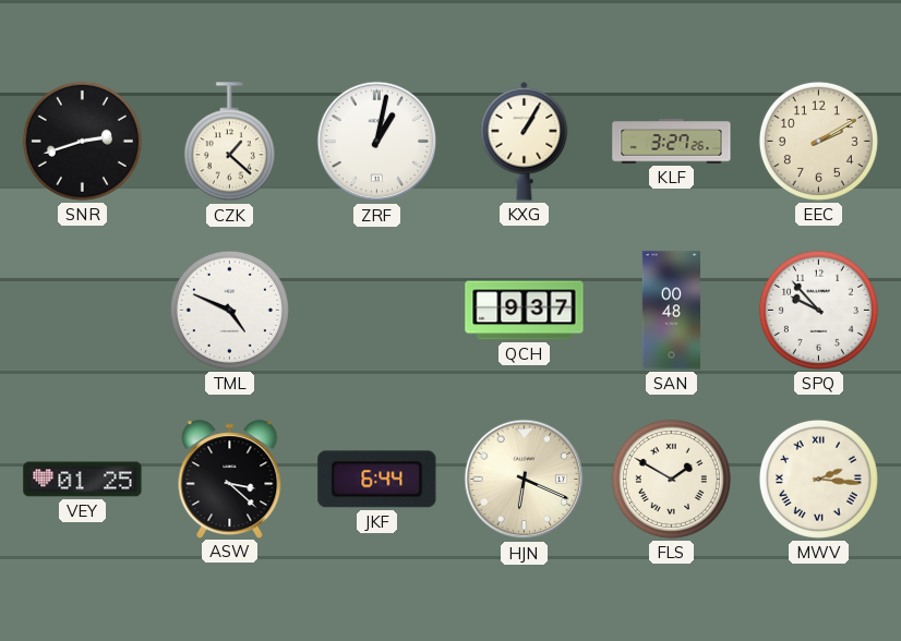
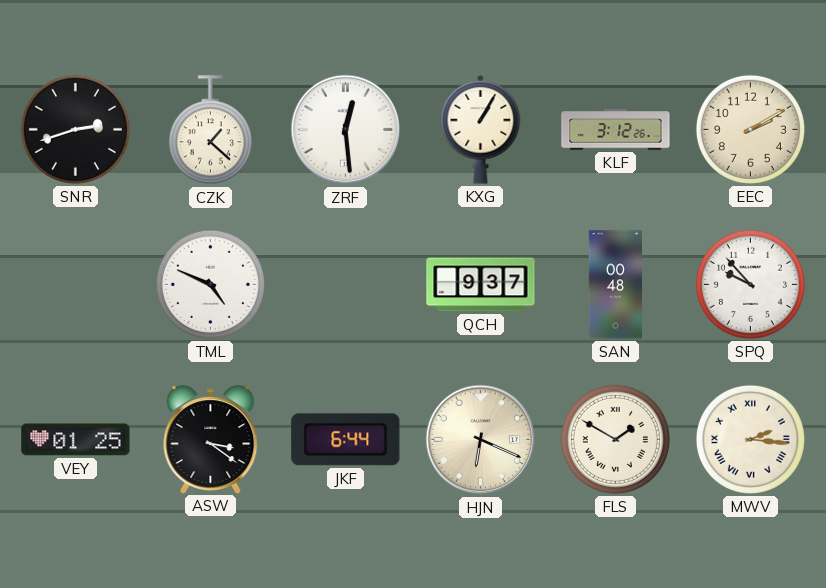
ZRF: 1:02 -> 12:29
KLF: 3:27 -> 3:12
ASW: 3:22 -> 3:21
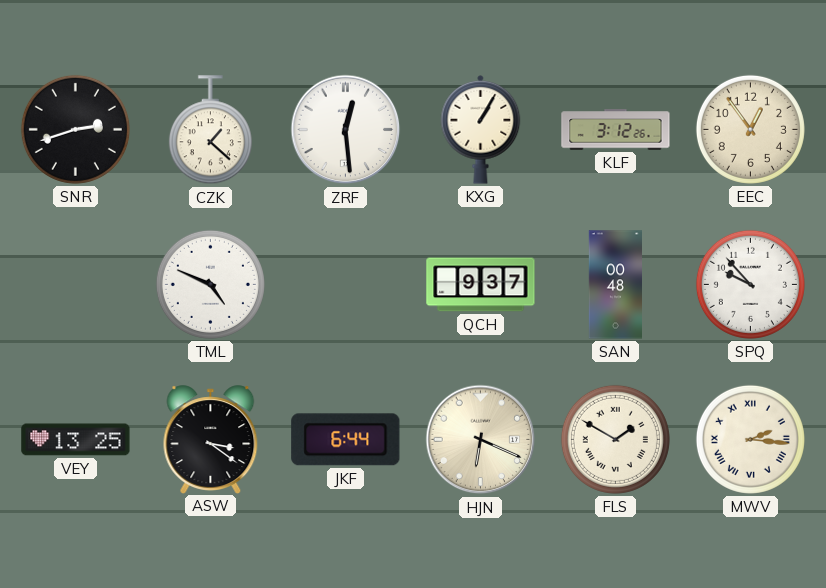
EEC: 2:10 -> 12:54
VEY: 01:25 -> 13:25
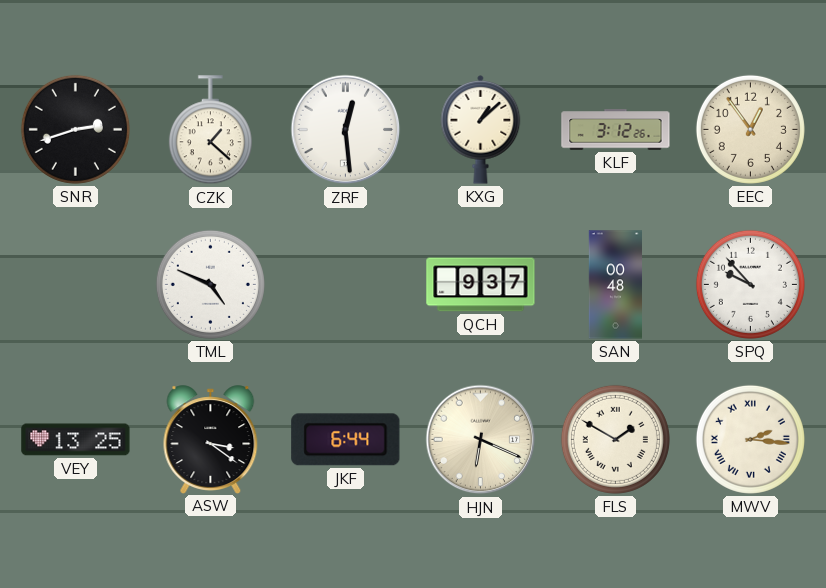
KXG: 1:05 -> 1:08
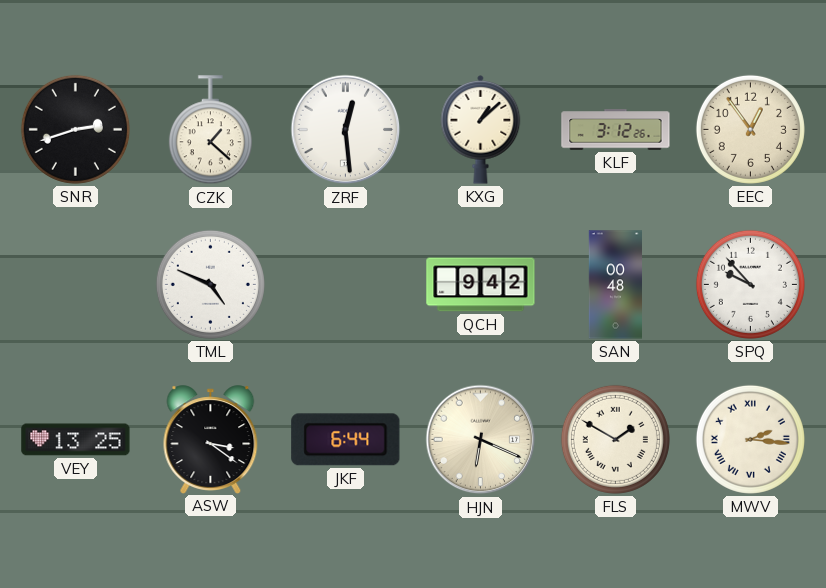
QCH: 9:37 -> 9:42
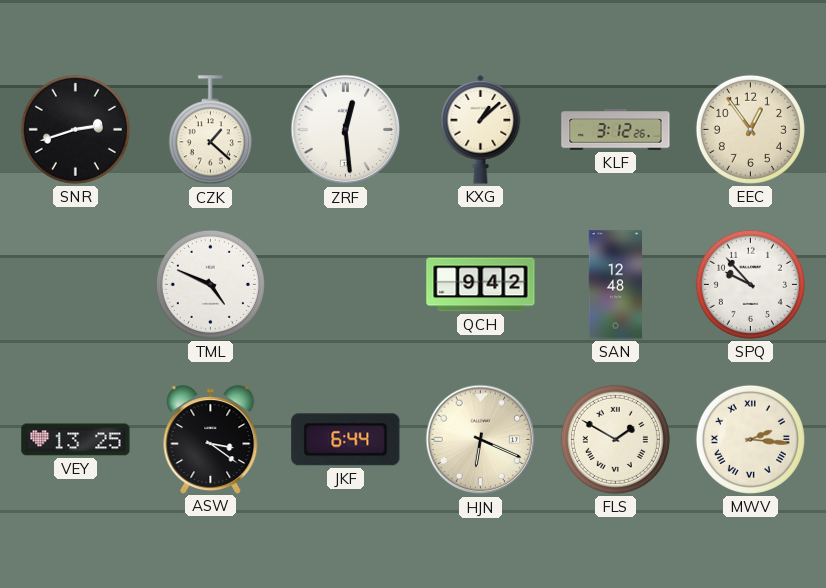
SAN: 00:48 -> 12:48
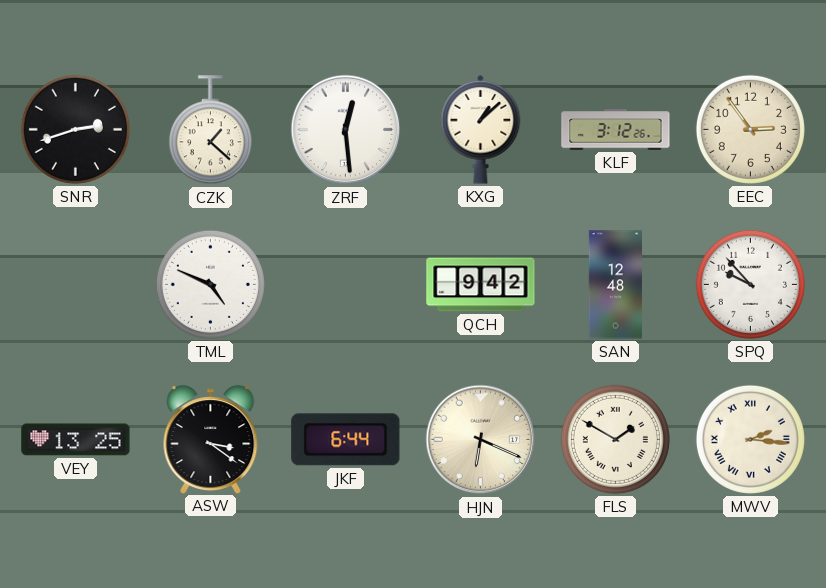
EEC: 12:54 -> 2:54
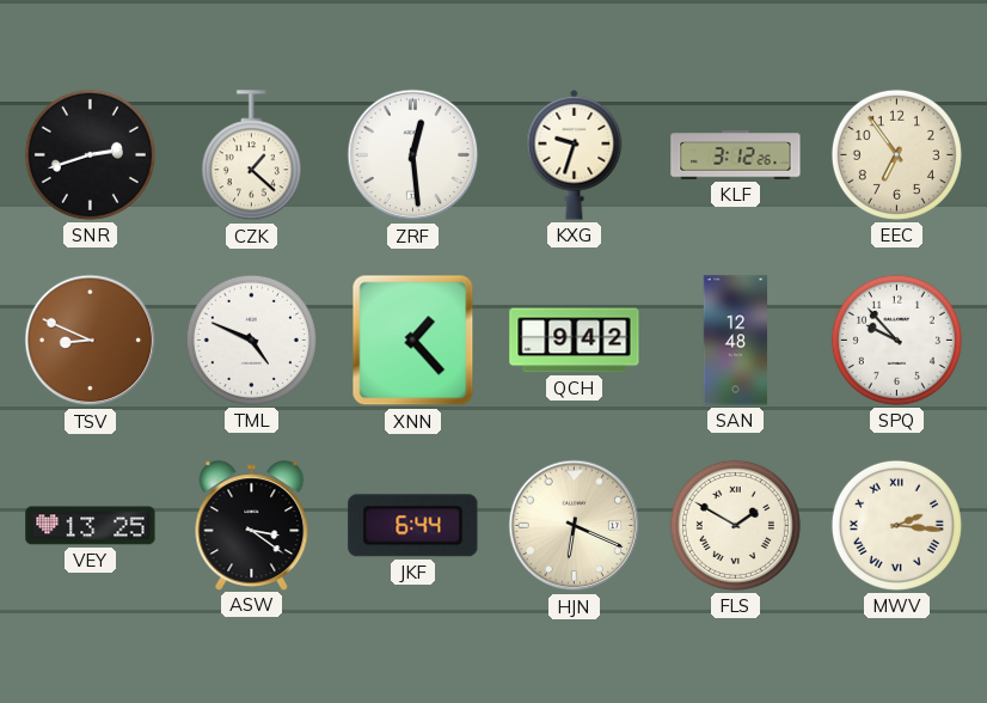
KXG: 1:08 -> 9:33
EEC: 2:54 -> 6:54
TSV: none -> 8:49
XNN: none -> 1:23
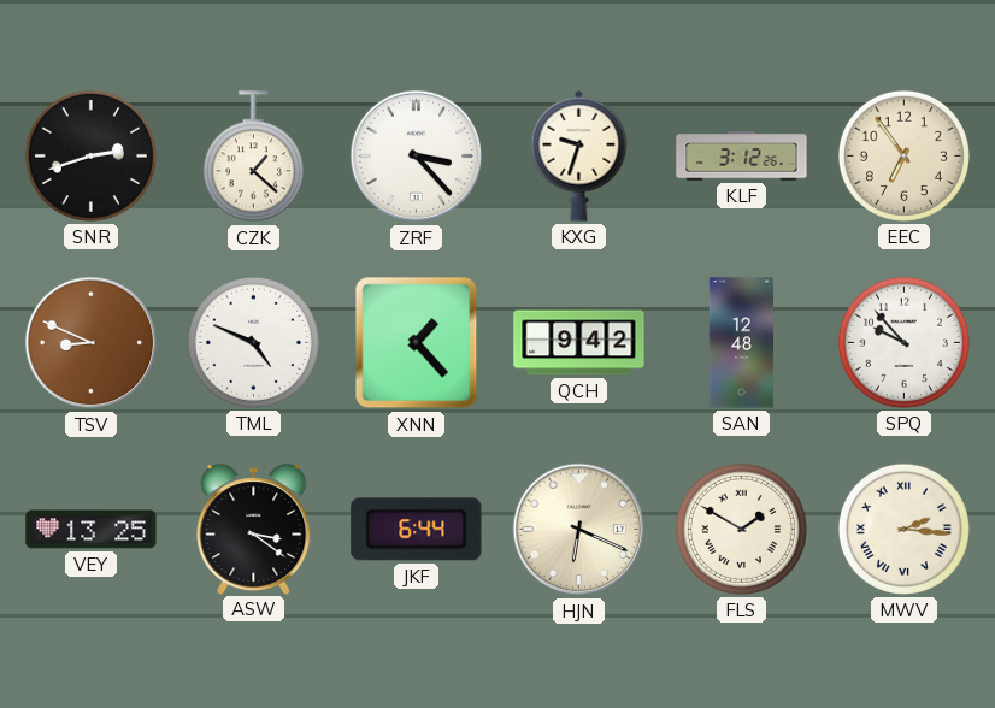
ZRF: 12:29 -> 3:23
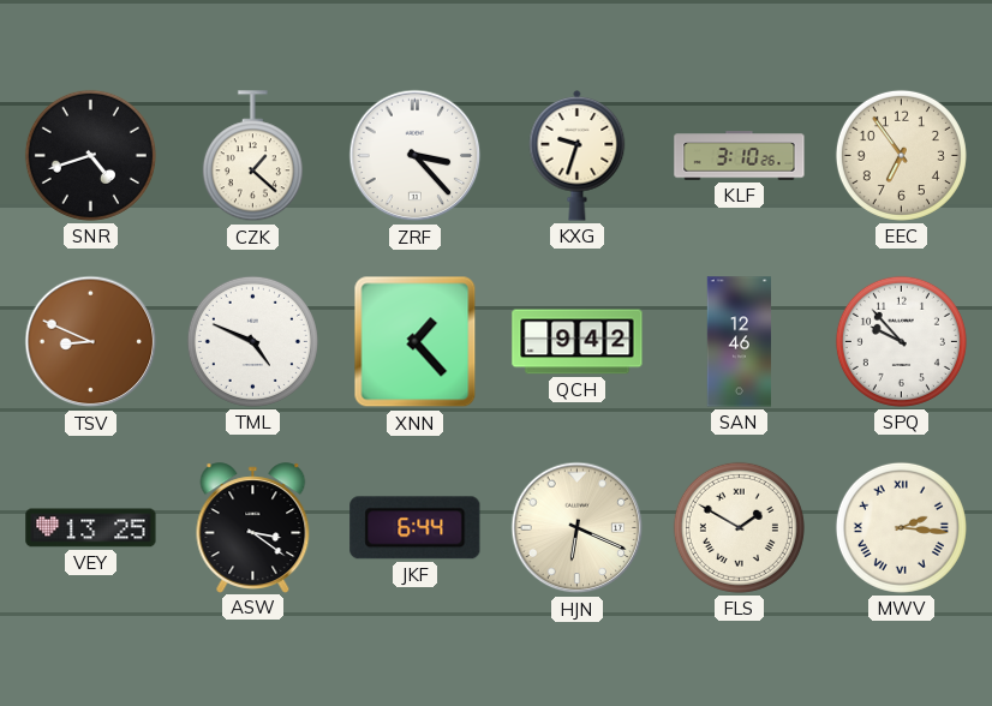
SNR: 2:42 -> 4:42
KLF: 3:12 -> 3:10
SAN: 12:48 -> 12:46
